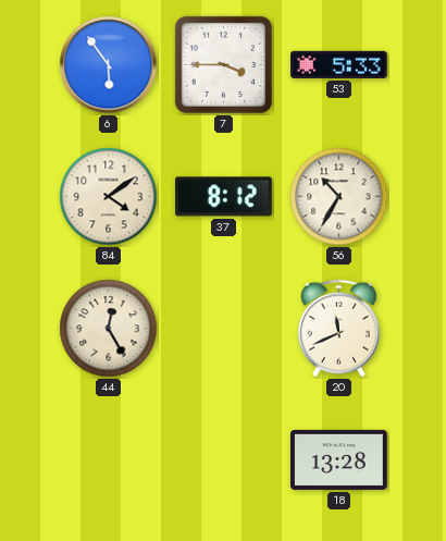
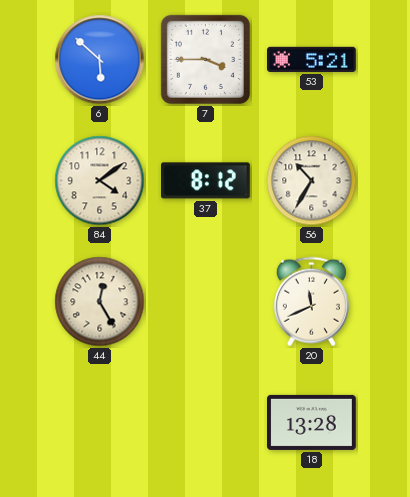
6: 5:54 -> 5:52
53: 5:33 -> 5:21
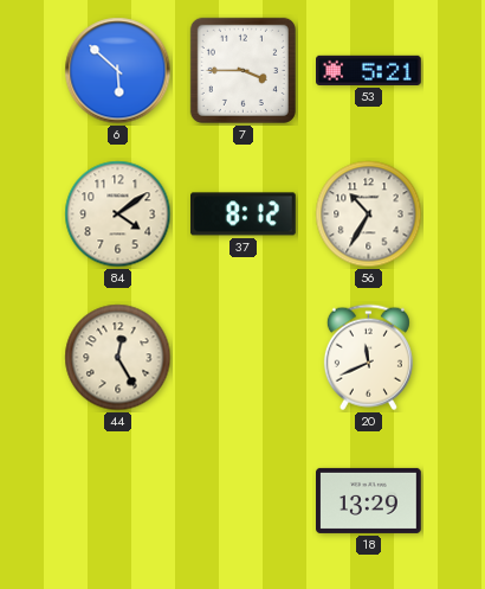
18: 13:28 -> 13:29
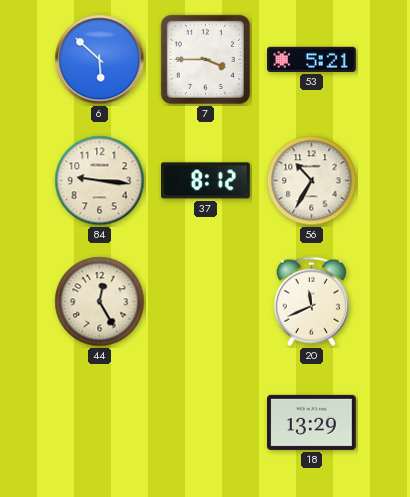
84: 4:09 -> 9:16
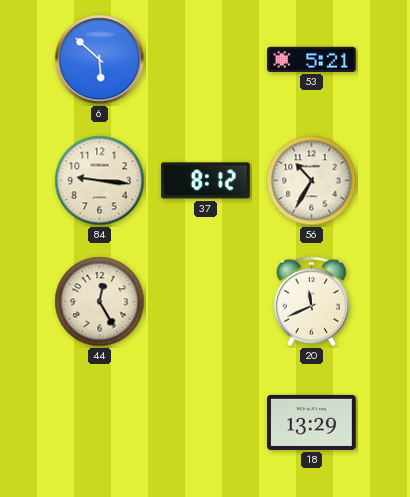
7: 3:45 -> none
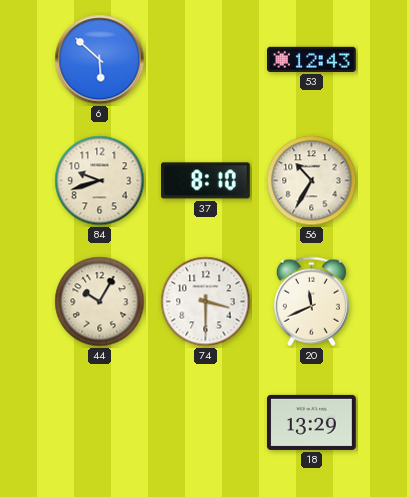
53: 5:21 -> 12:43
84: 9:16 -> 9:42
37: 8:12 -> 8:10
44: 12:25 -> 10:05
74: none -> 3:30
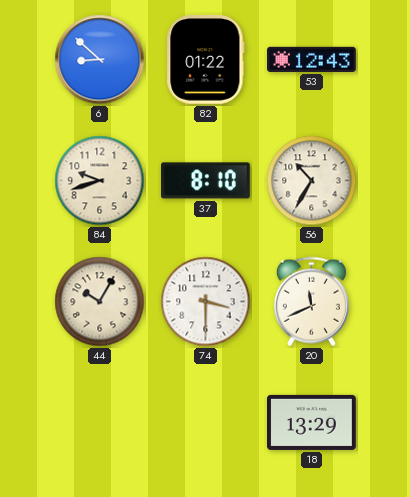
6: 5:52 -> 8:52
82: none -> 01:22
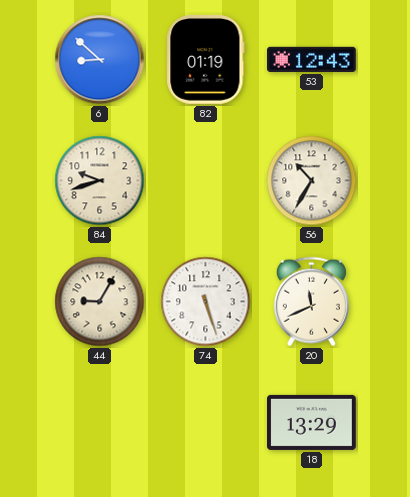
82: 01:22 -> 01:19
37: 8:10 -> none
44: 10:05 -> 9:05
74: 3:30 -> 5:27
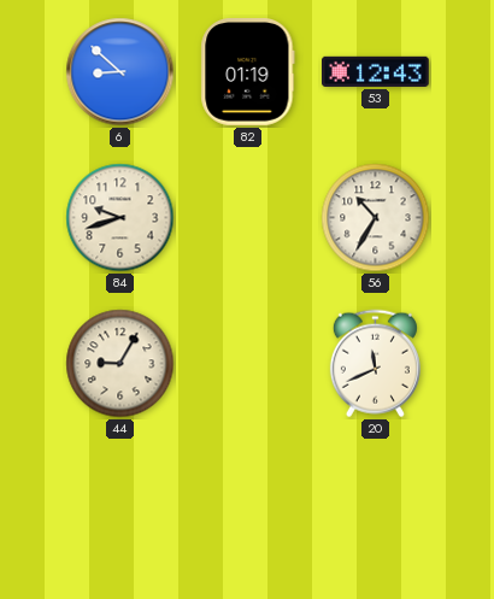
74: 5:27 -> none
18: 13:29 -> none
